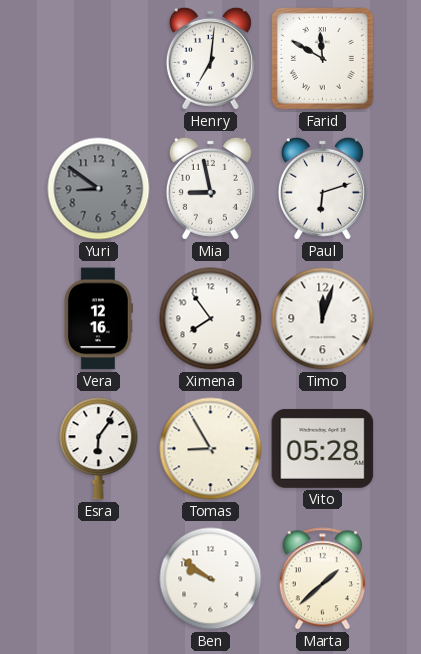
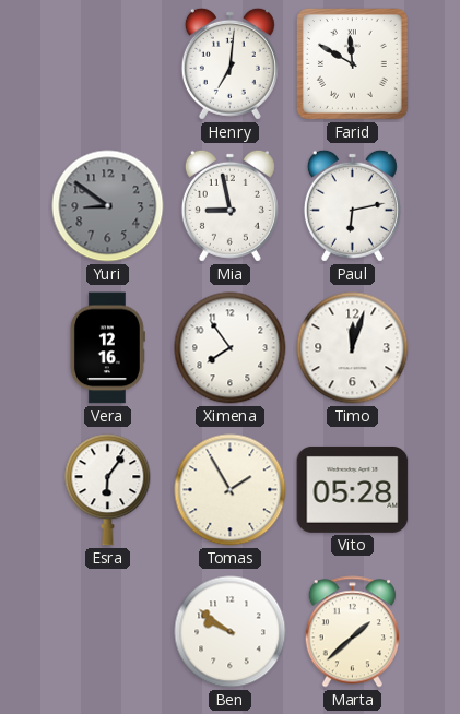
Paul: 6:12 -> 6:13
Tomas: 8:55 -> 1:55
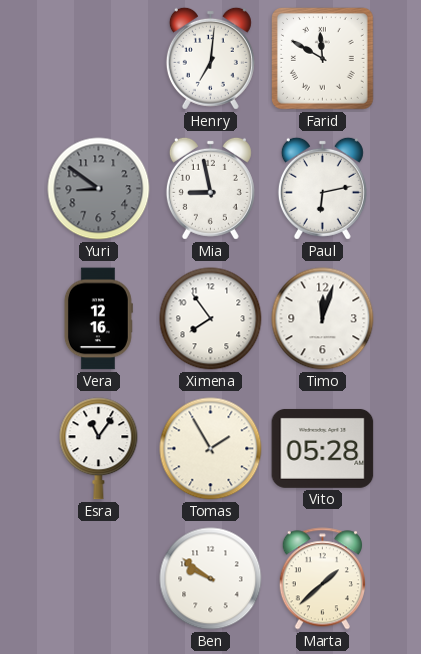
Esra: 6:06 -> 11:06
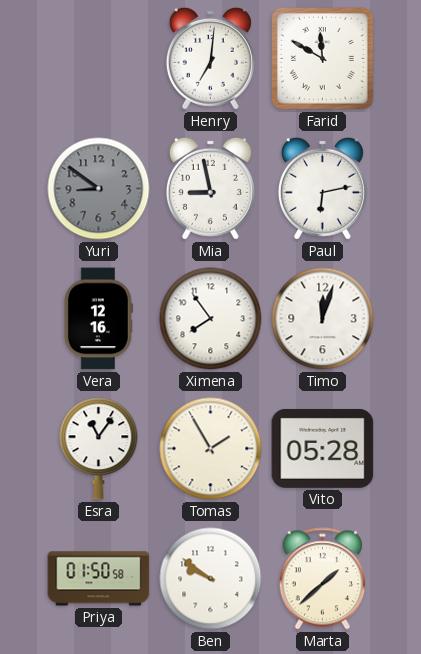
Priya: none -> 01:50
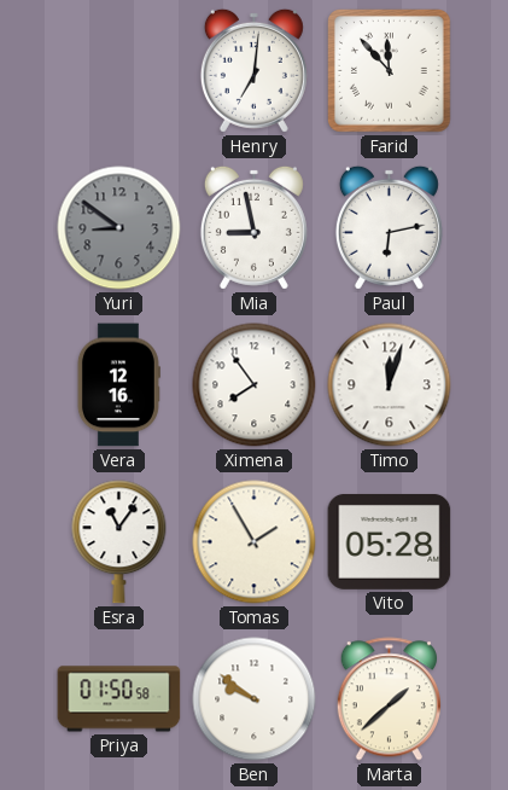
Farid: 11:50 -> 11:53
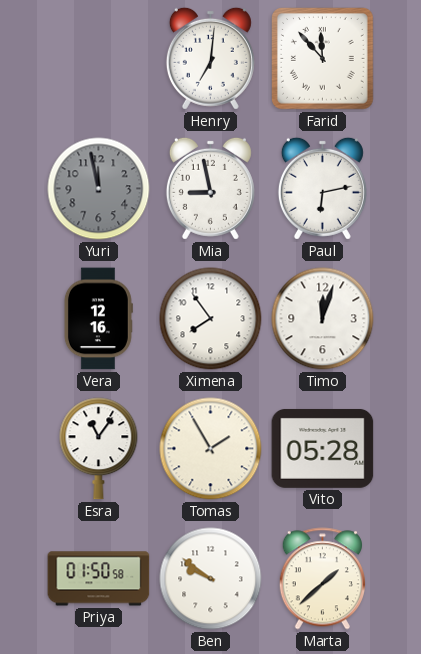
Yuri: 8:51 -> 11:58
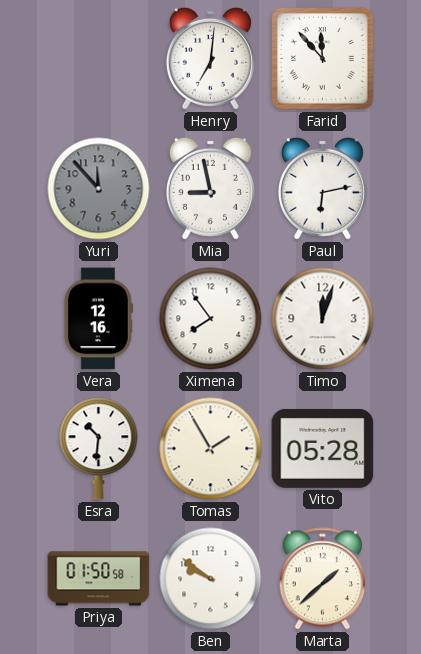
Yuri: 11:58 -> 11:53
Esra: 11:06 -> 10:31
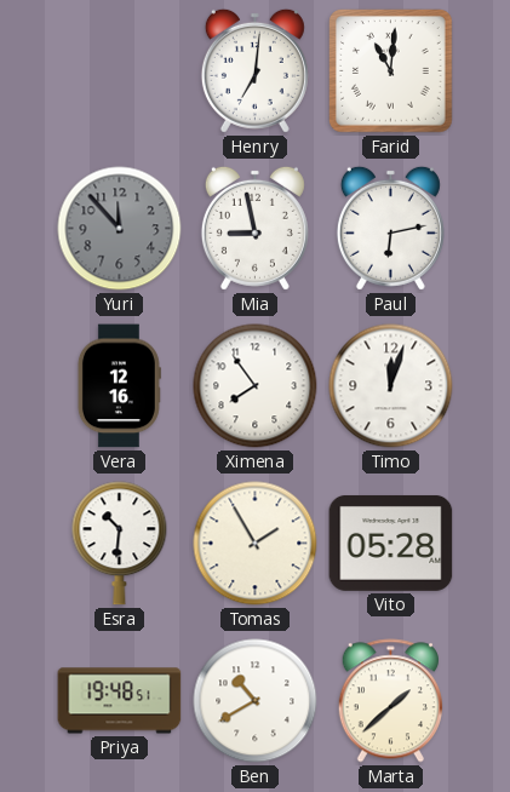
Farid: 11:53 -> 11:01
Priya: 01:50 -> 19:48
Ben: 9:51 -> 10:40
